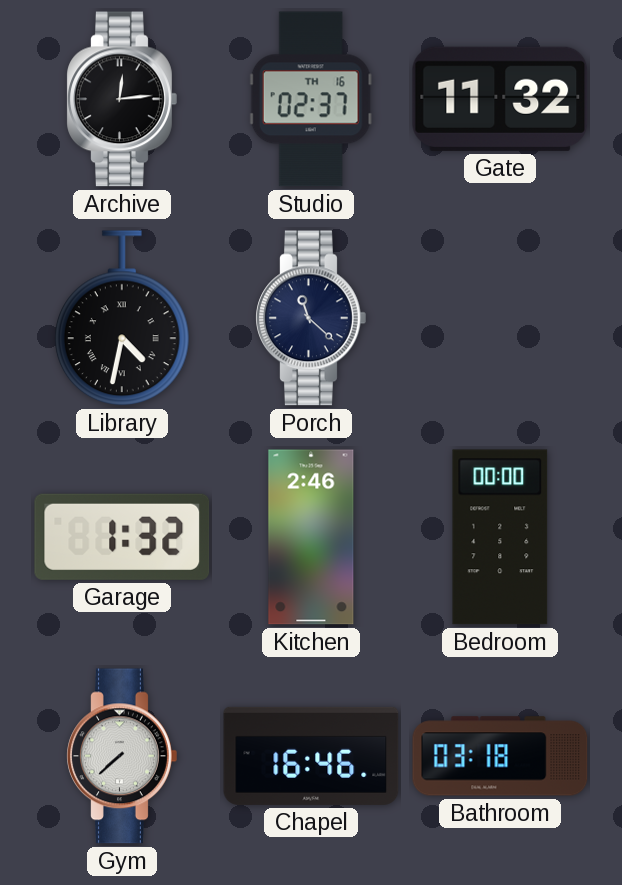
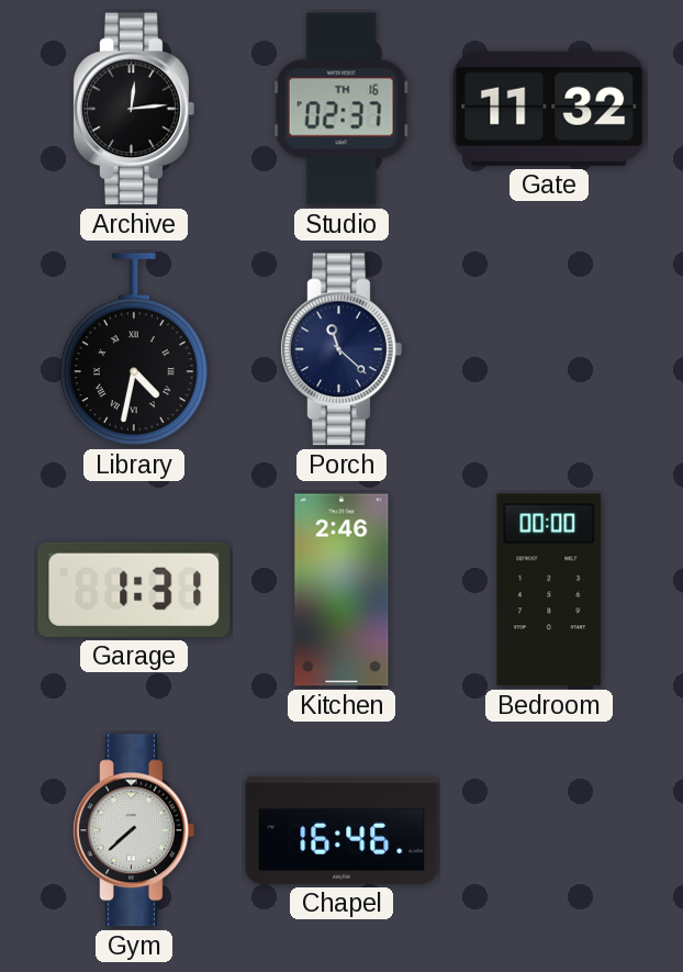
Garage: 1:32 -> 1:31
Bathroom: 03:18 -> none
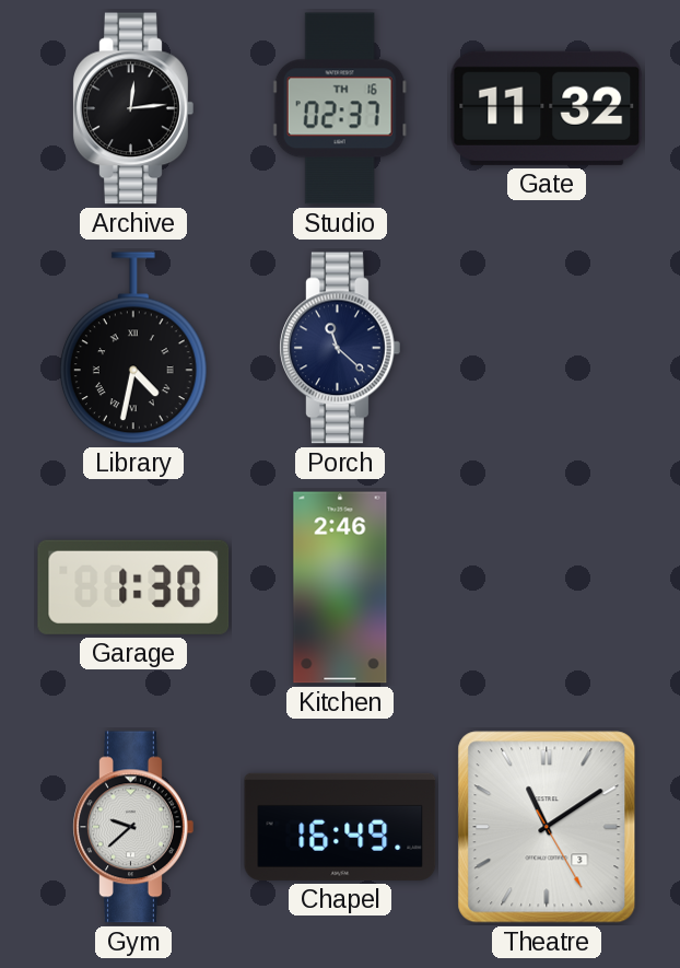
Garage: 1:31 -> 1:30
Bedroom: 00:00 -> none
Gym: 7:38 -> 9:38
Chapel: 16:46 -> 16:49
Theatre: none -> 11:09
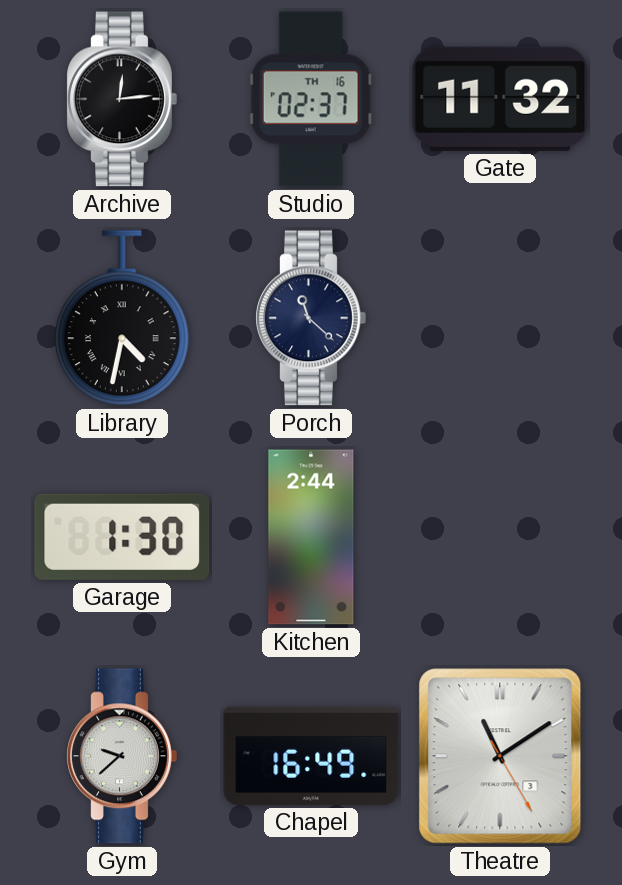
Kitchen: 2:46 -> 2:44
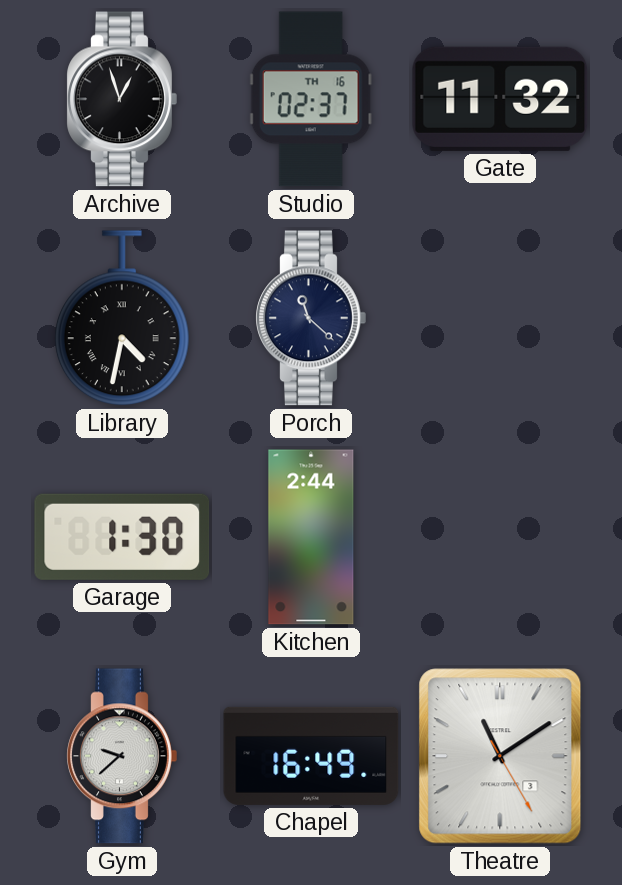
Archive: 12:14 -> 12:57
